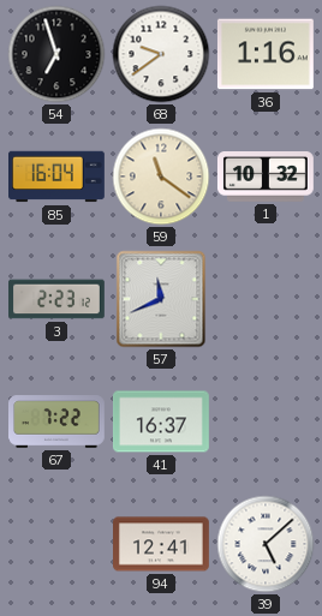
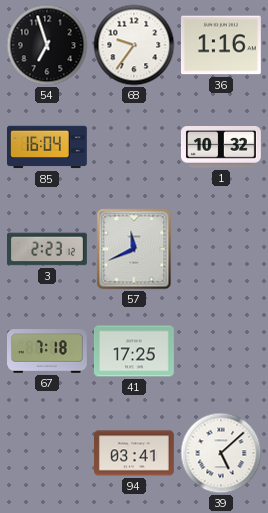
68: 9:39 -> 9:36
59: 11:21 -> none
67: 7:22 -> 7:18
41: 16:37 -> 17:25
94: 12:41 -> 03:41
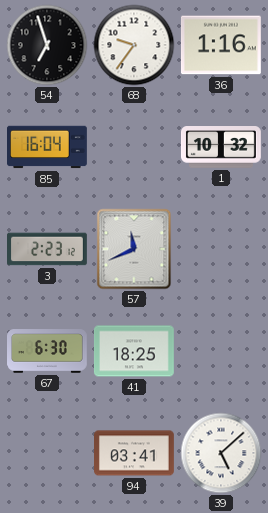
67: 7:18 -> 6:30
41: 17:25 -> 18:25
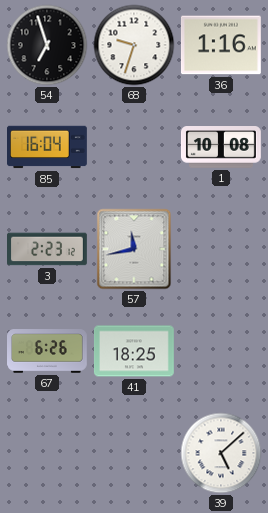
68: 9:36 -> 9:33
1: 10:32 -> 10:08
57: 11:41 -> 11:43
67: 6:30 -> 6:26
94: 03:41 -> none
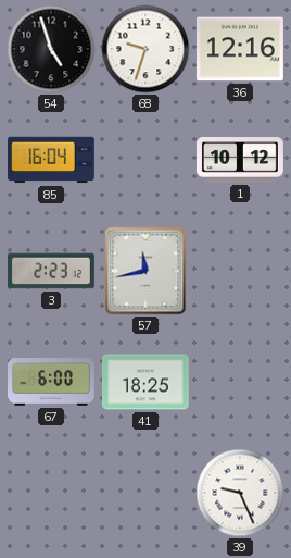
54: 6:57 -> 4:57
36: 1:16 -> 12:16
1: 10:08 -> 10:12
67: 6:26 -> 6:00
39: 5:08 -> 9:26
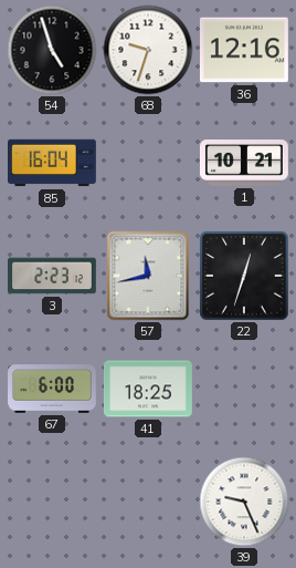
1: 10:12 -> 10:21
22: none -> 12:33
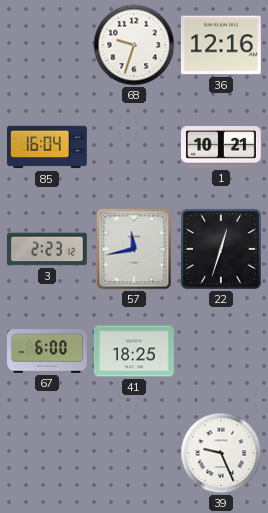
54: 4:57 -> none
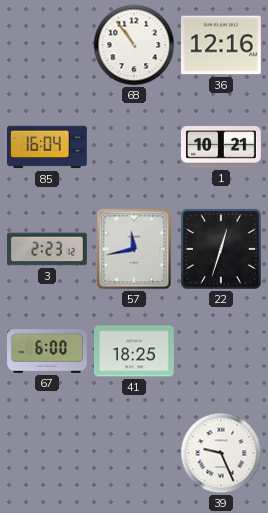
68: 9:33 -> 10:54
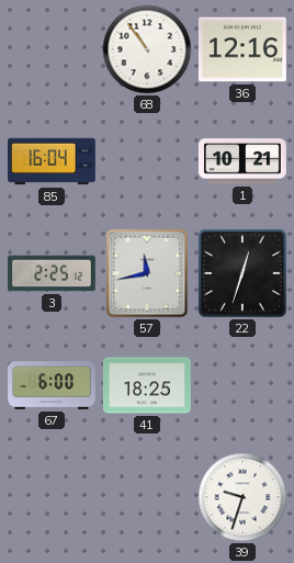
3: 2:23 -> 2:25
39: 9:26 -> 9:33
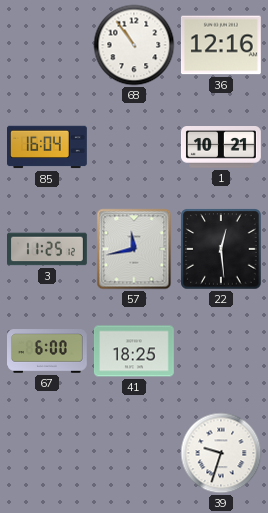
3: 2:25 -> 11:25
22: 12:33 -> 12:29
